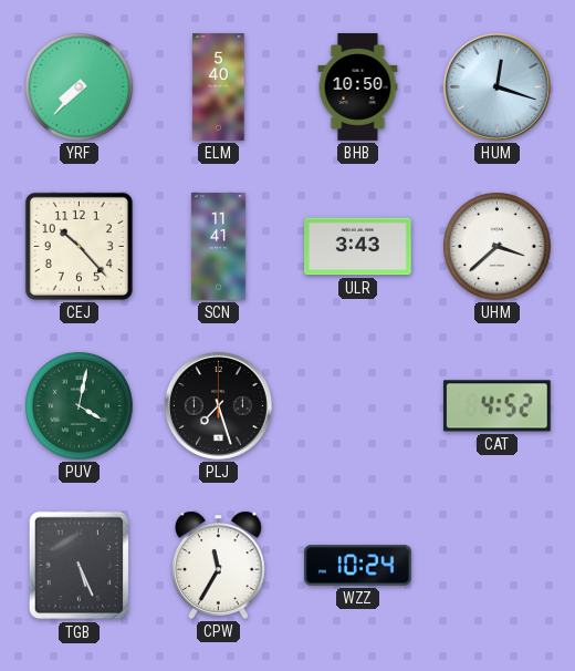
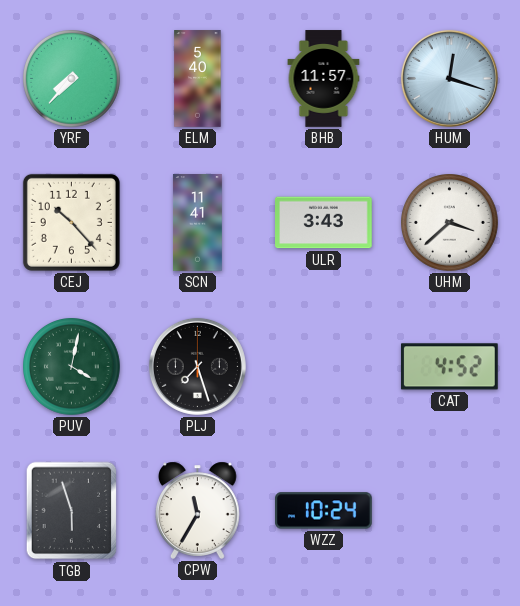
BHB: 10:50 -> 11:57
TGB: 5:26 -> 5:57
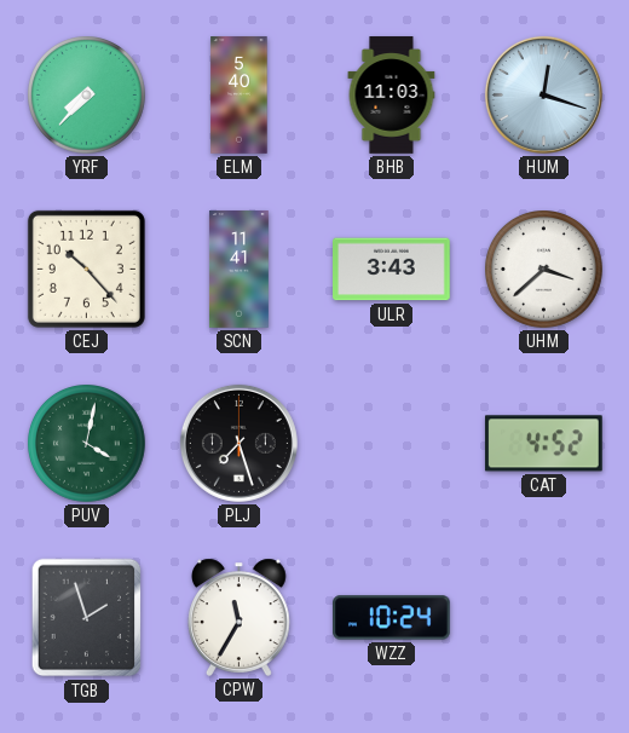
BHB: 11:57 -> 11:03
TGB: 5:57 -> 1:57
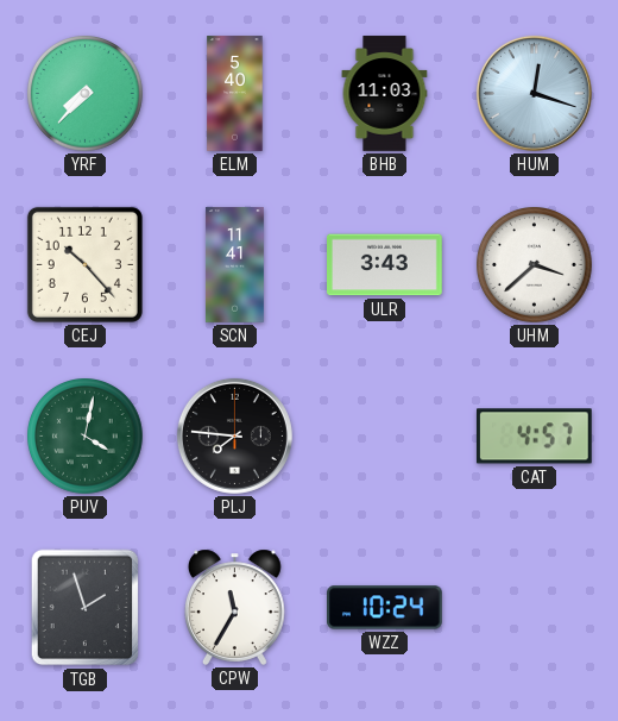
PLJ: 7:27 -> 7:46
CAT: 4:52 -> 4:57
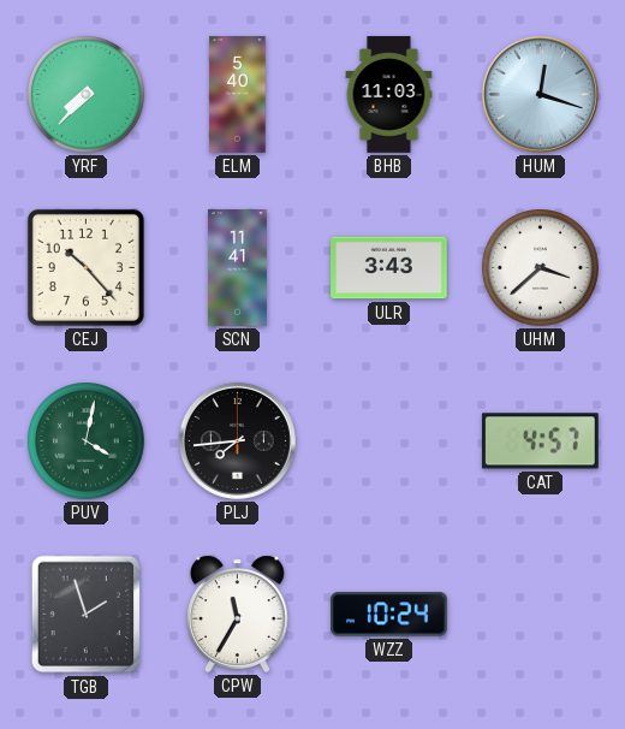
PLJ: 7:46 -> 7:44
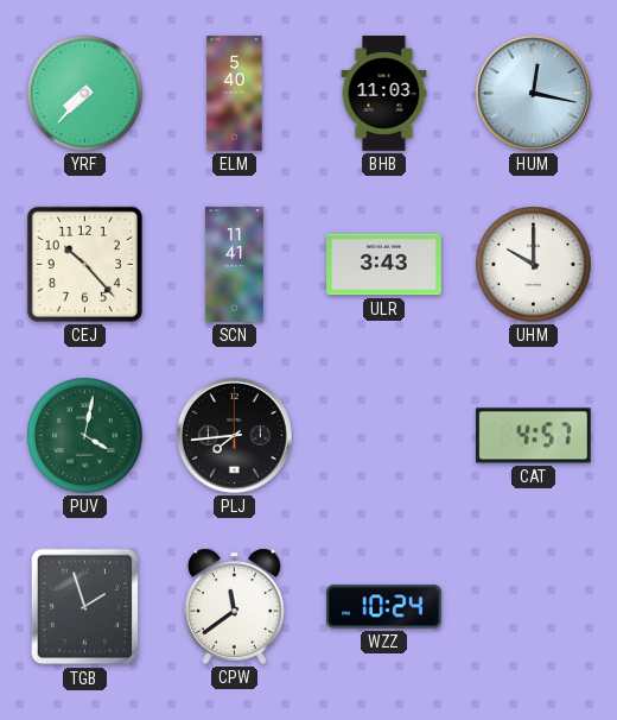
HUM: 12:18 -> 12:17
UHM: 3:38 -> 10:00
CPW: 11:35 -> 11:39
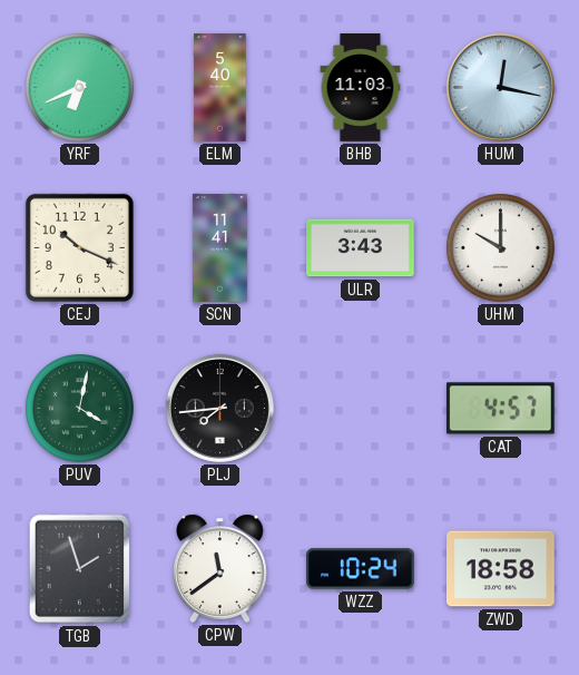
YRF: 7:37 -> 6:41
CEJ: 10:23 -> 10:19
ZWD: none -> 18:58
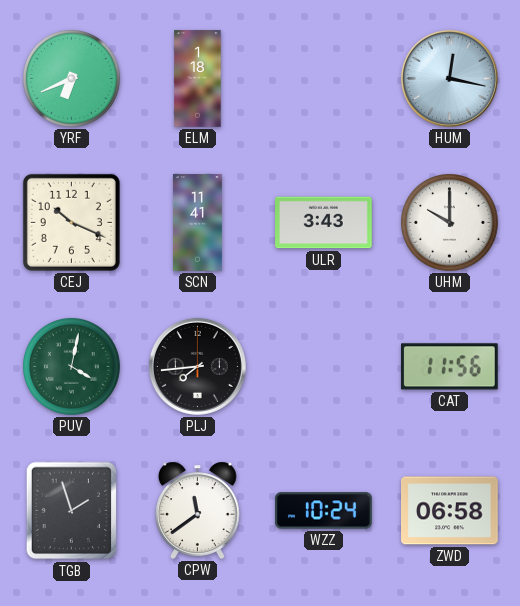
ELM: 5:40 -> 1:18
BHB: 11:03 -> none
CAT: 4:57 -> 11:56
ZWD: 18:58 -> 06:58
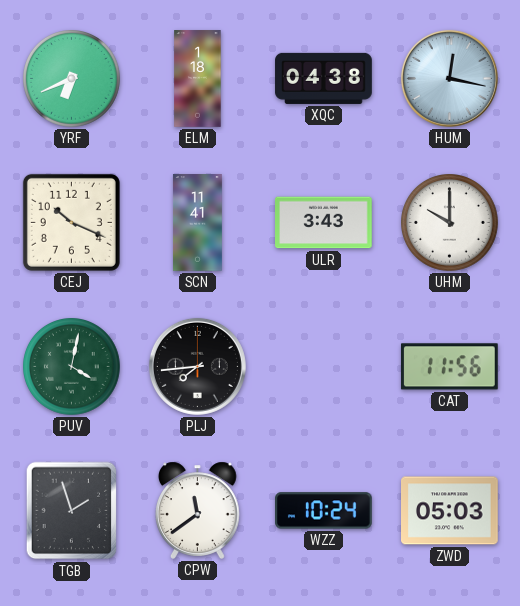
XQC: none -> 04:38
ZWD: 06:58 -> 05:03
